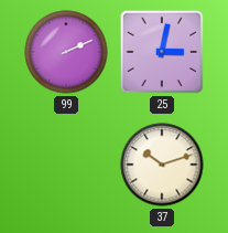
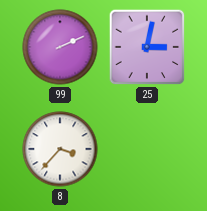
8: none -> 3:37
37: 10:12 -> none
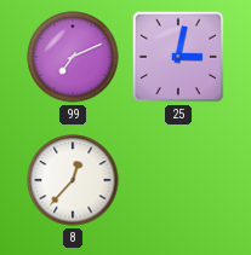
99: 2:11 -> 7:11
8: 3:37 -> 12:37
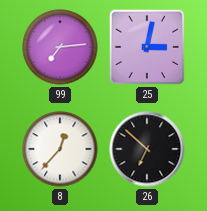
99: 7:11 -> 7:14
26: none -> 6:52
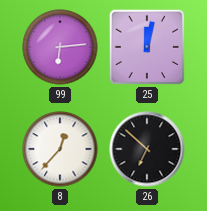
99: 7:14 -> 6:14
25: 3:02 -> 12:02
